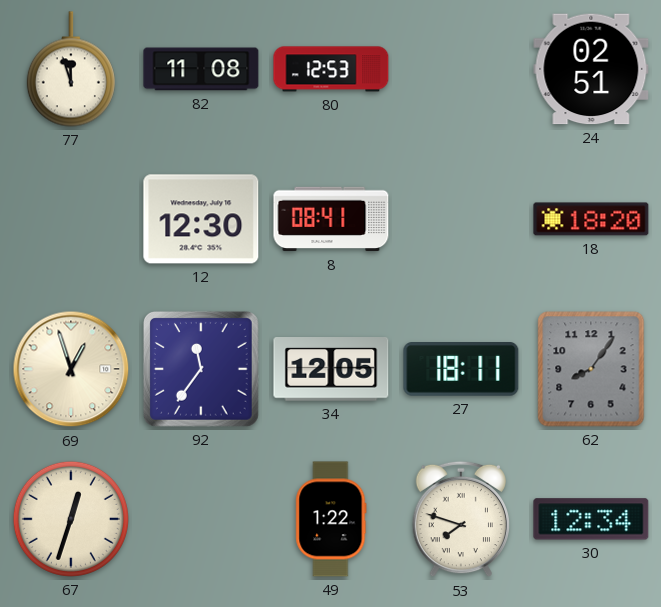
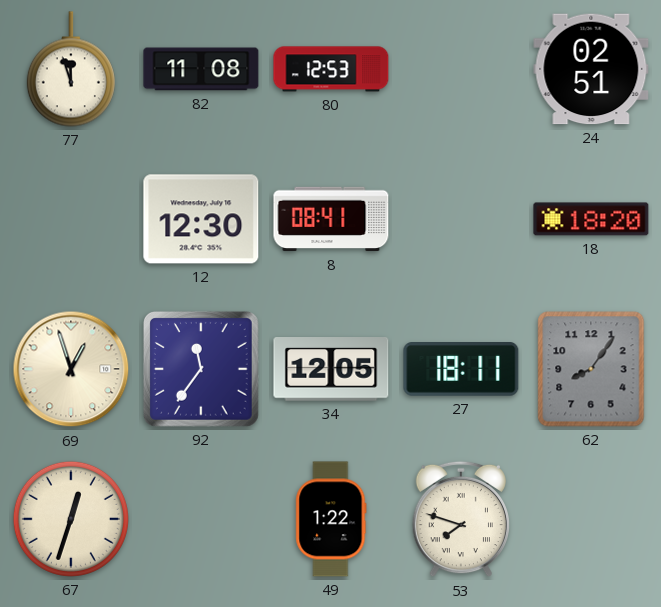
30: 12:34 -> none
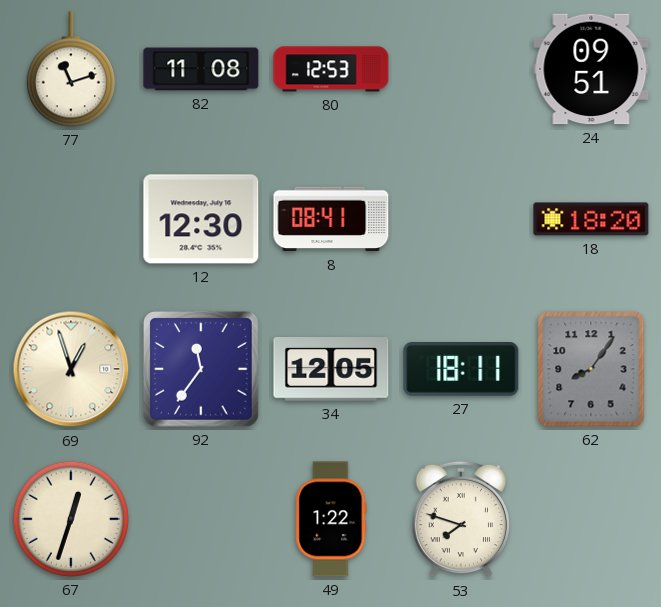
77: 11:57 -> 11:12
24: 02:51 -> 09:51
